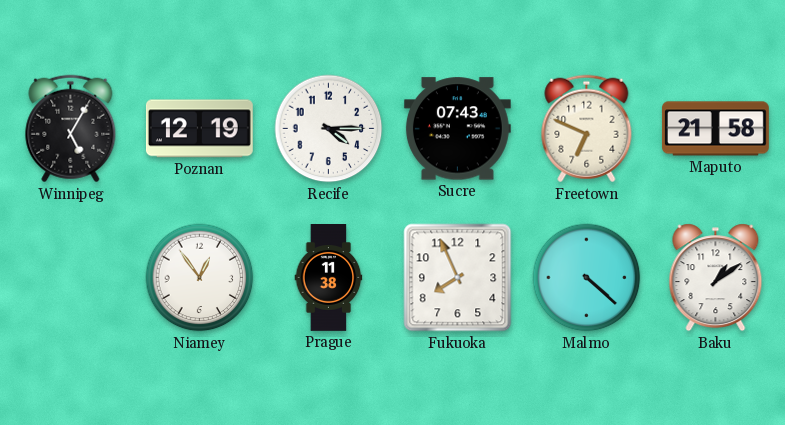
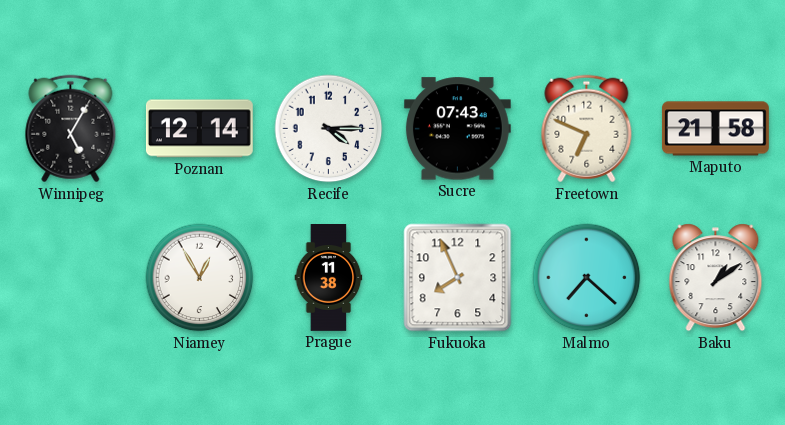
Poznan: 12:19 -> 12:14
Niamey: 12:54 -> 12:55
Malmo: 4:22 -> 7:22
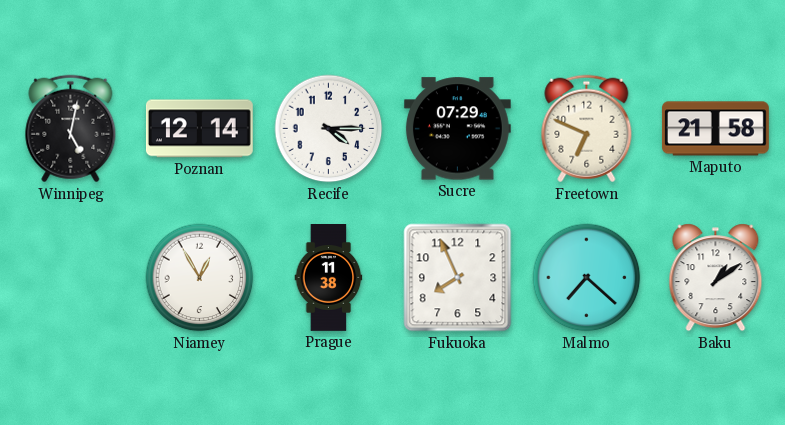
Winnipeg: 5:05 -> 5:02
Sucre: 07:43 -> 07:29
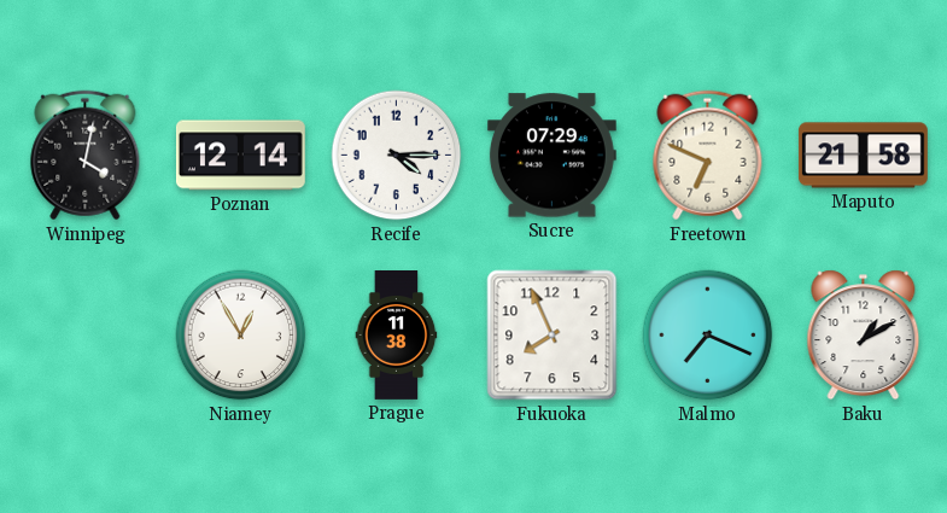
Winnipeg: 5:02 -> 4:02
Malmo: 7:22 -> 7:19
Baku: 1:09 -> 1:10
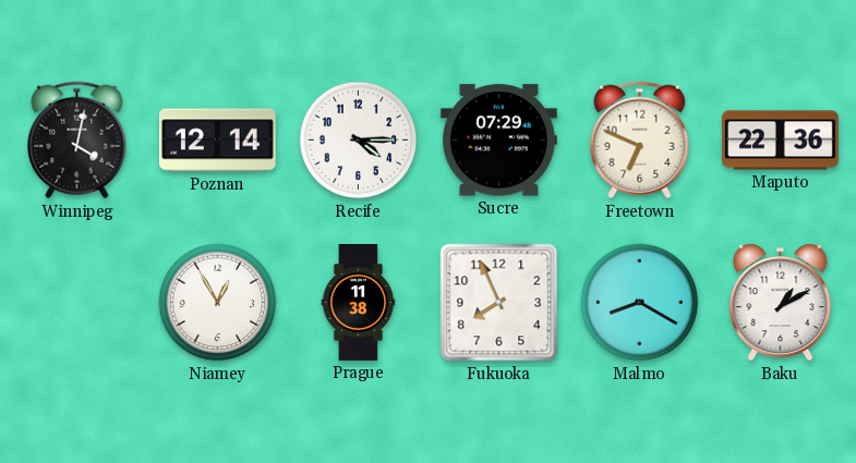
Maputo: 21:58 -> 22:36
Malmo: 7:19 -> 8:20
